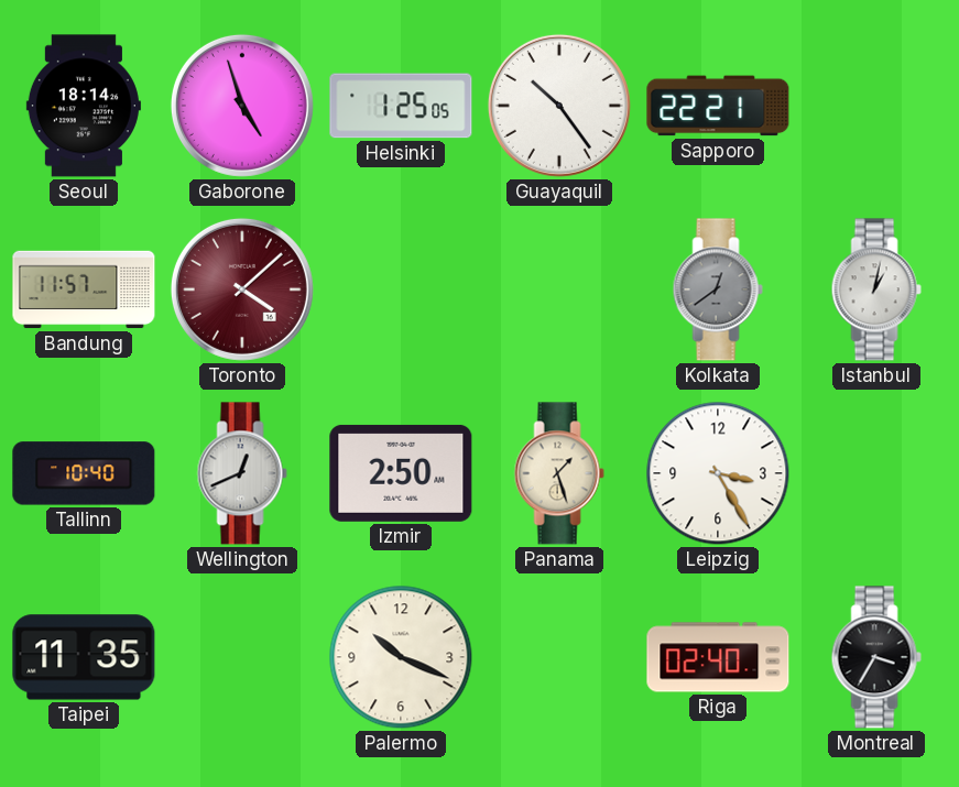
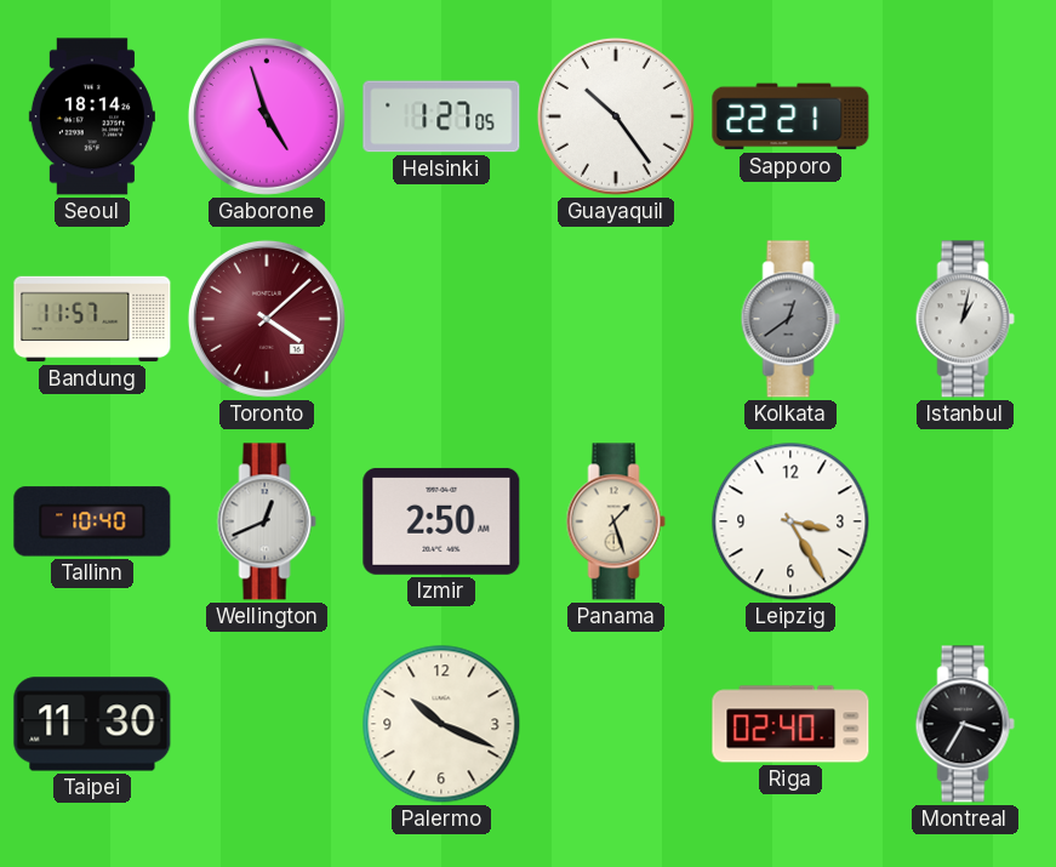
Helsinki: 1:25 -> 1:27
Taipei: 11:35 -> 11:30
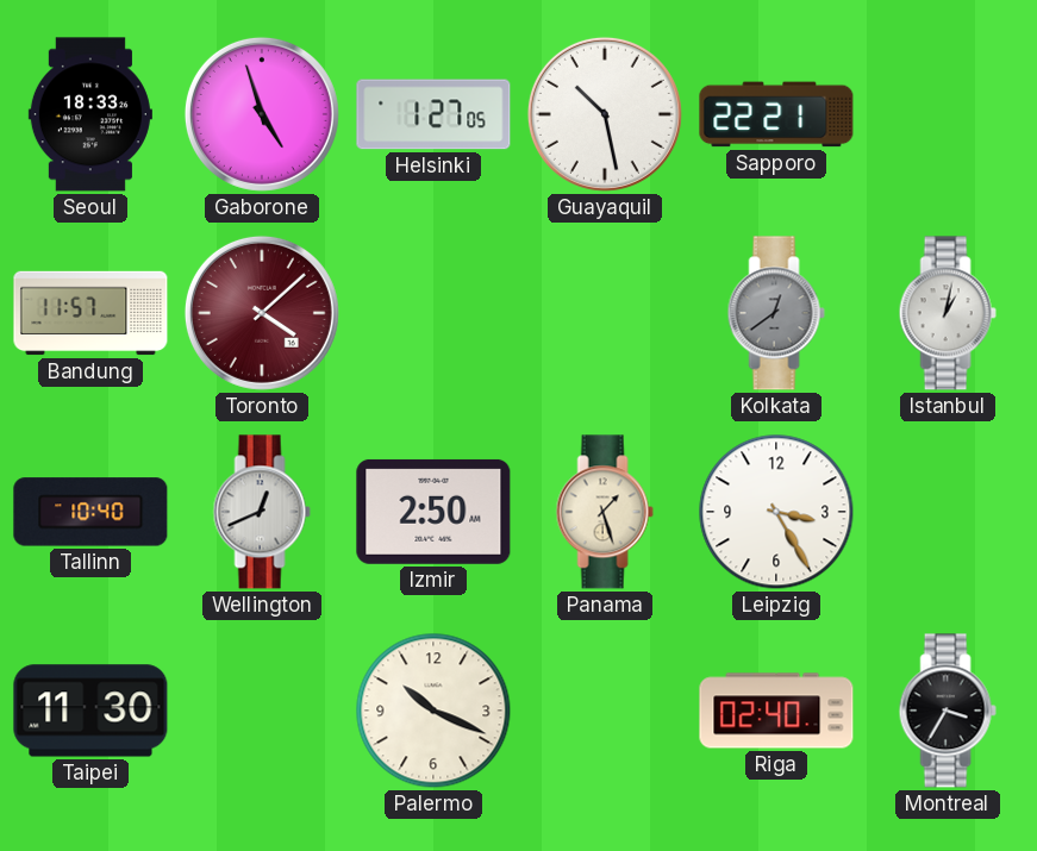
Seoul: 18:14 -> 18:33
Guayaquil: 10:24 -> 10:28
